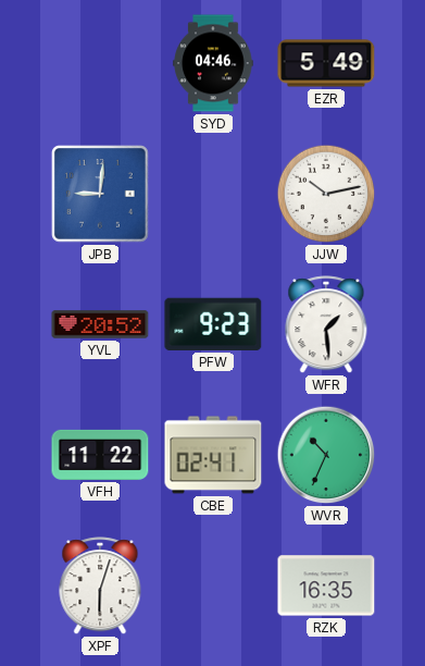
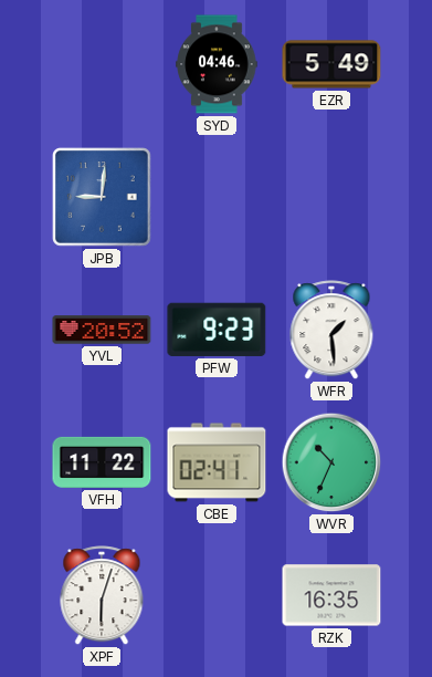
JJW: 10:13 -> none
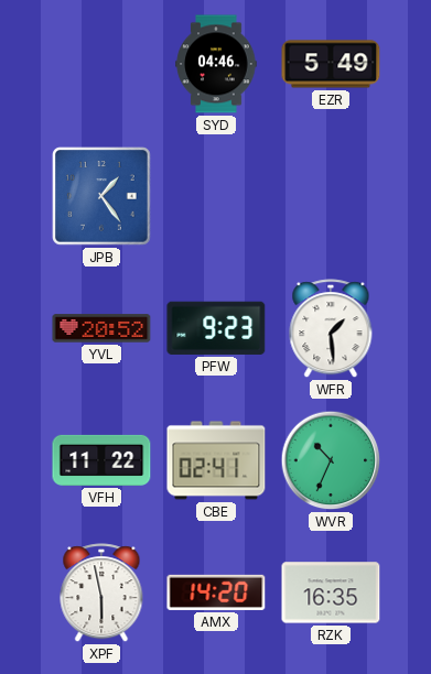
JPB: 9:01 -> 1:24
XPF: 6:03 -> 5:58
AMX: none -> 14:20
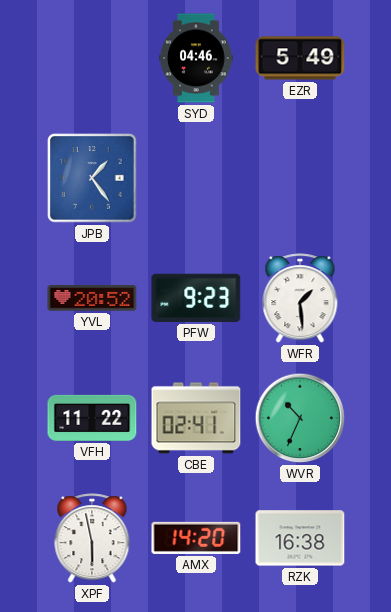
RZK: 16:35 -> 16:38
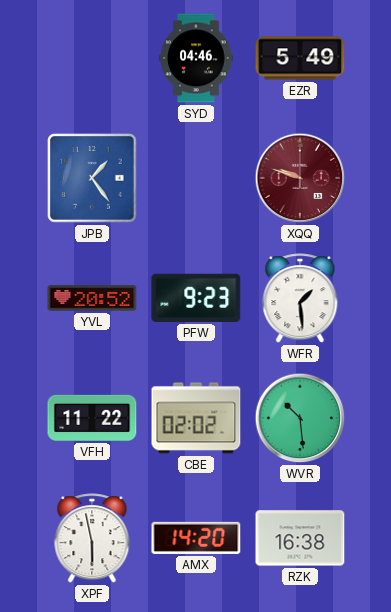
XQQ: none -> 9:48
CBE: 02:41 -> 02:02
WVR: 10:34 -> 10:29
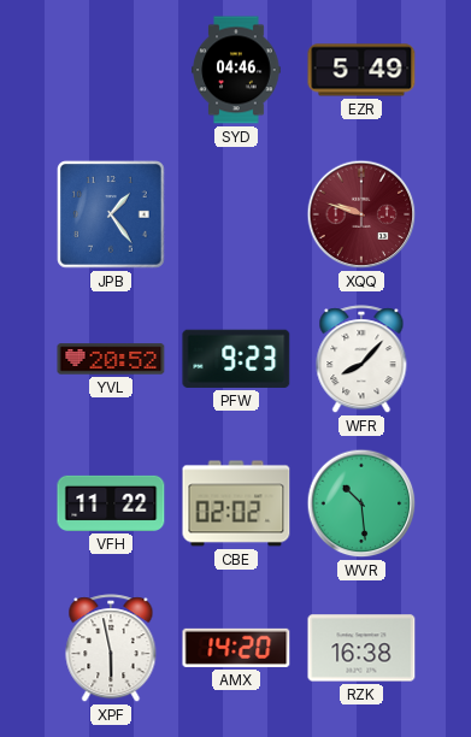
WFR: 1:29 -> 8:07
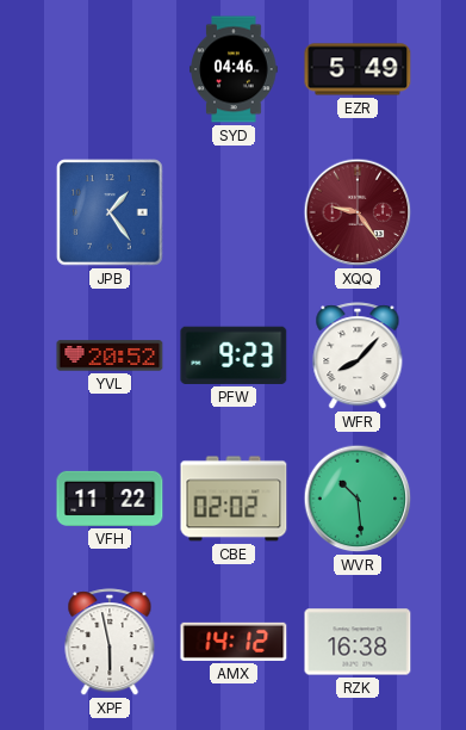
XQQ: 9:48 -> 9:24
AMX: 14:20 -> 14:12
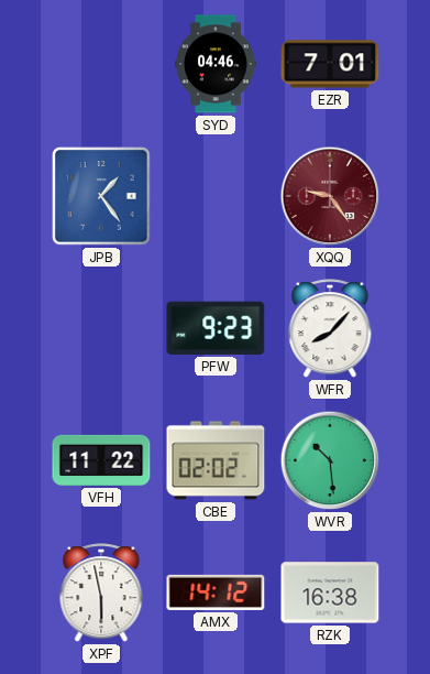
EZR: 5:49 -> 7:01
YVL: 20:52 -> none
